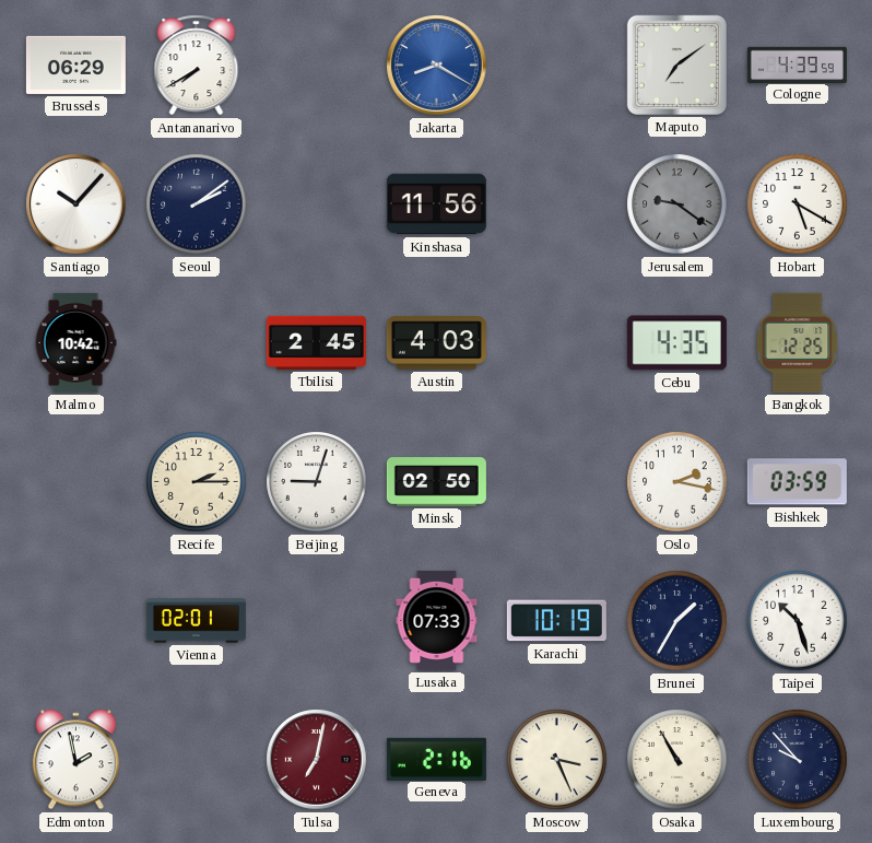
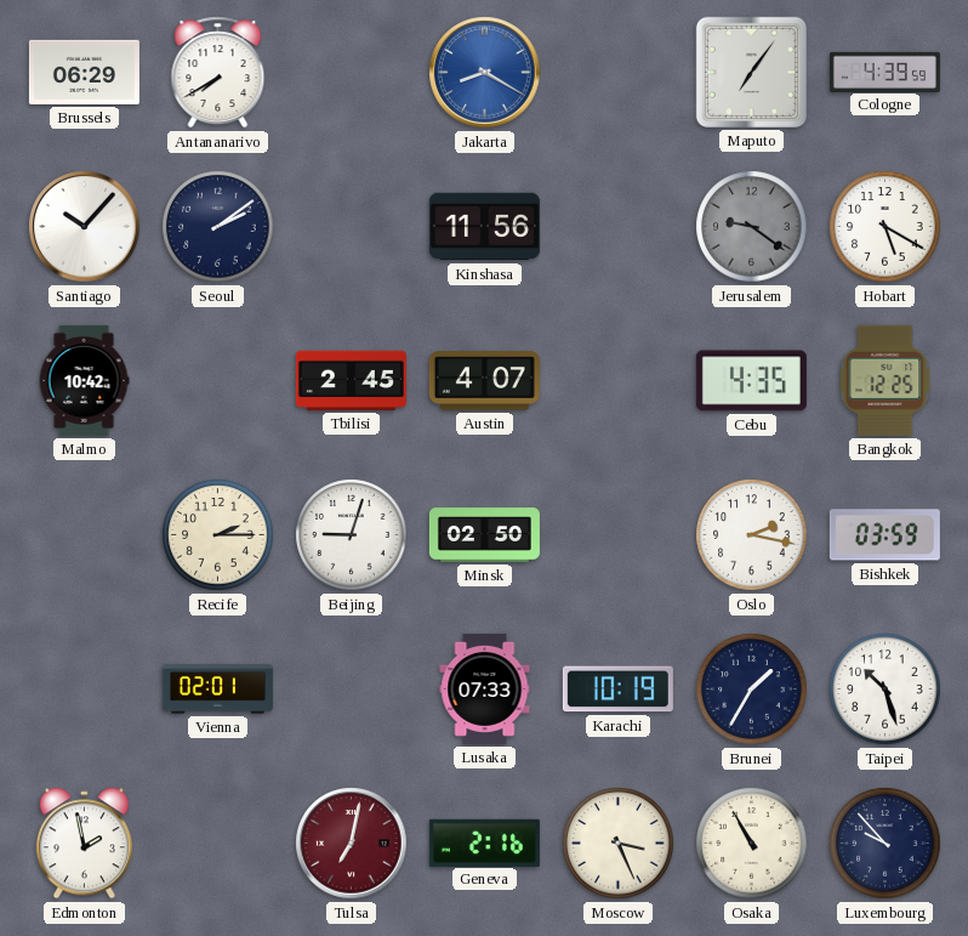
Maputo: 7:09 -> 7:06
Austin: 4:03 -> 4:07
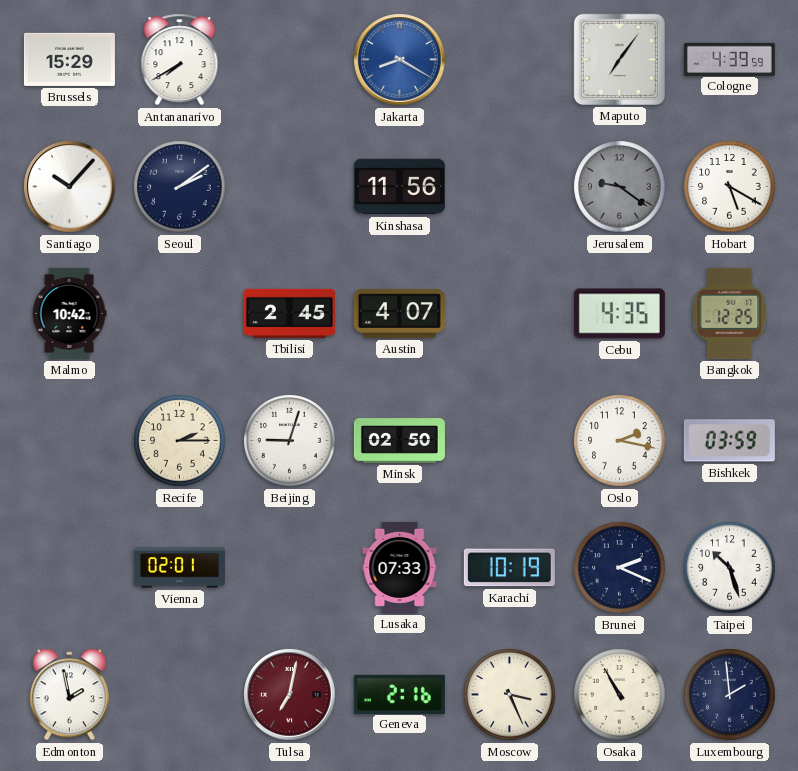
Brussels: 06:29 -> 15:29
Brunei: 1:35 -> 2:19
Luxembourg: 9:53 -> 1:59
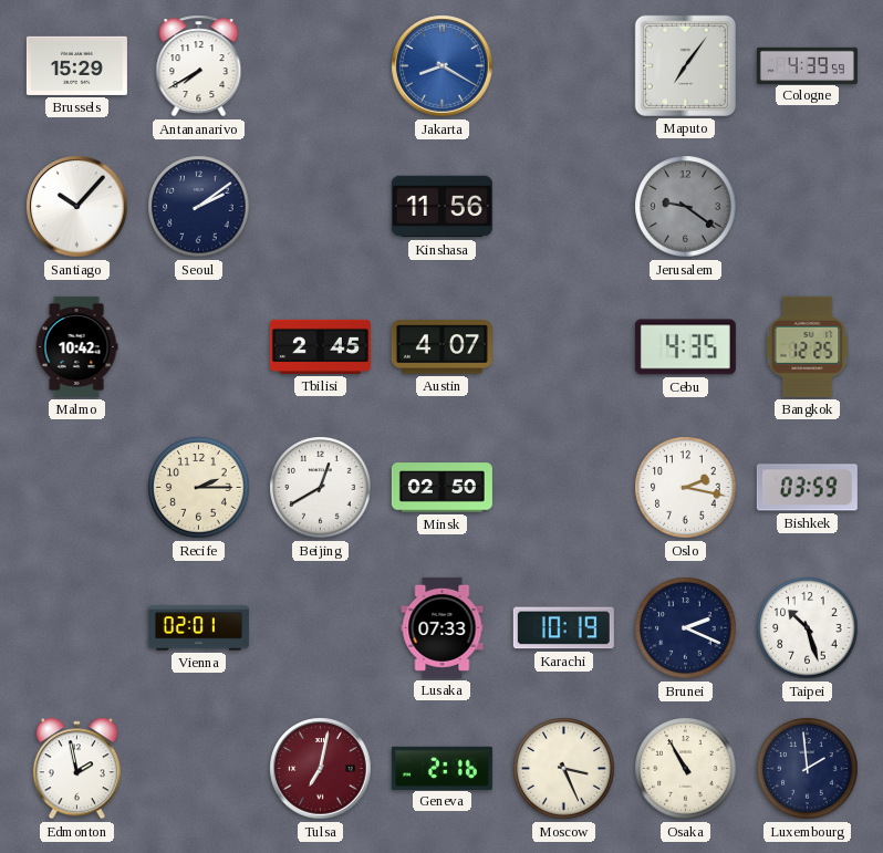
Hobart: 5:20 -> none
Beijing: 9:03 -> 12:40
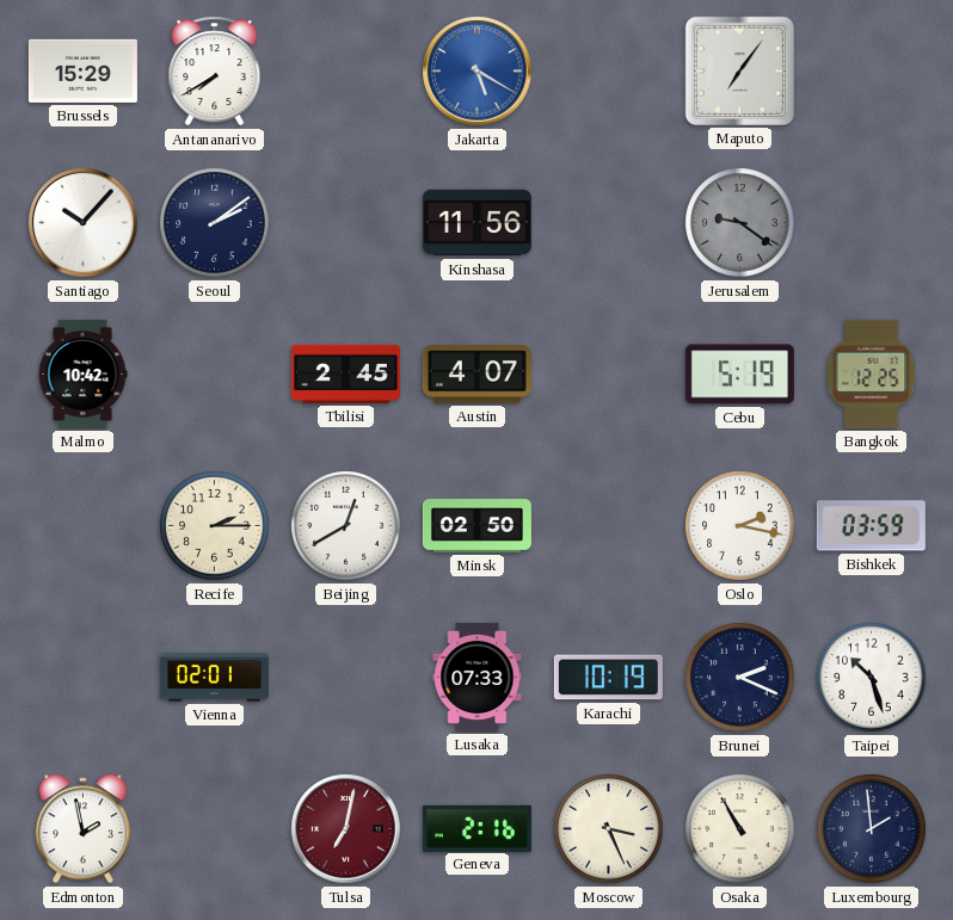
Jakarta: 8:20 -> 5:20
Cologne: 4:39 -> none
Cebu: 4:35 -> 5:19
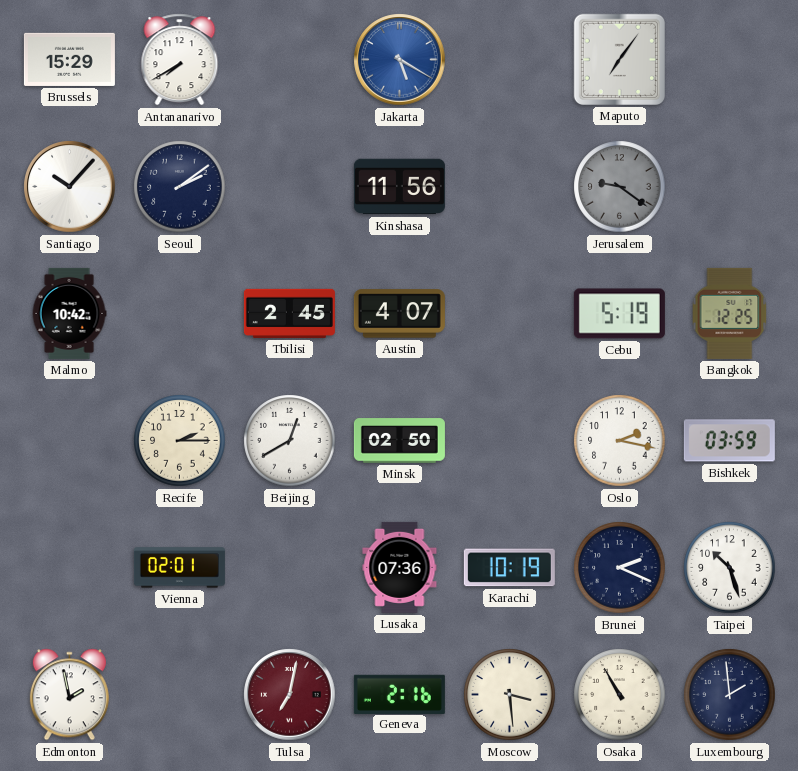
Lusaka: 07:33 -> 07:36
Moscow: 3:26 -> 3:29
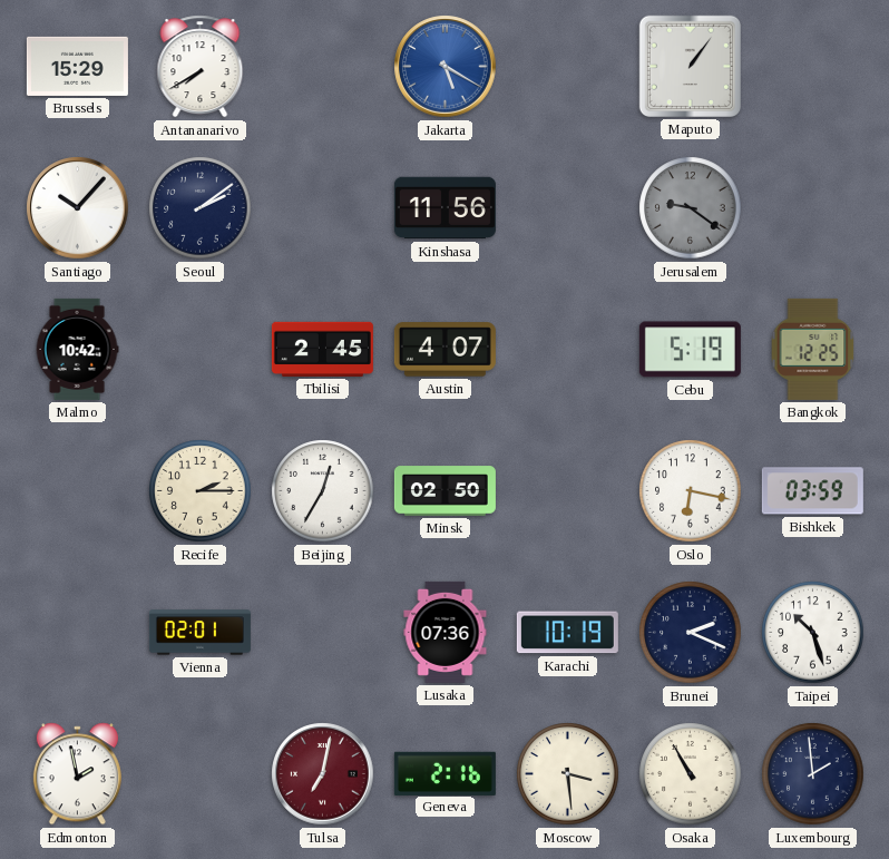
Maputo: 7:06 -> 1:06
Beijing: 12:40 -> 12:35
Oslo: 2:17 -> 6:17
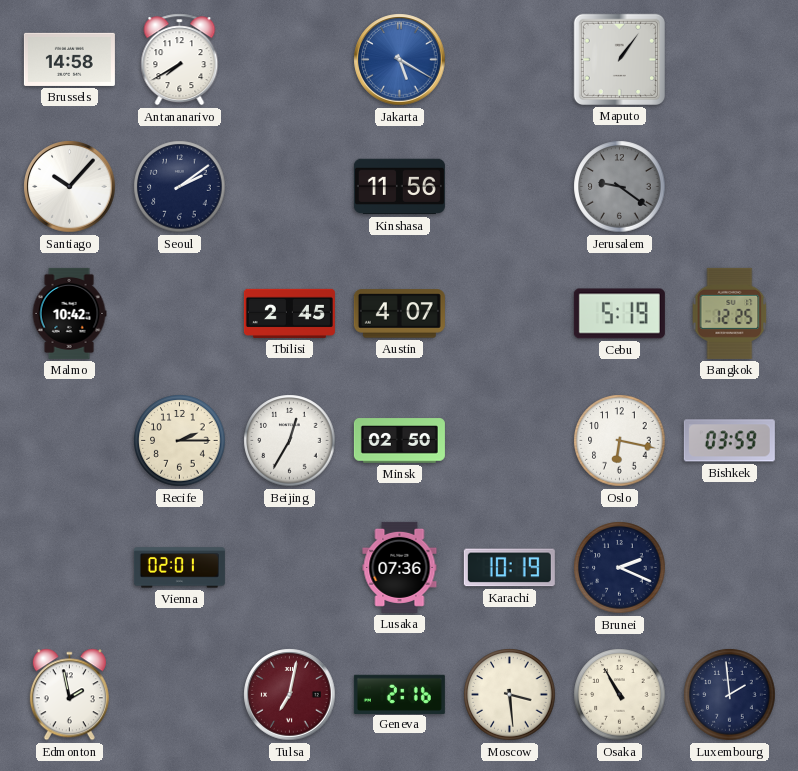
Brussels: 15:29 -> 14:58
Taipei: 10:27 -> none
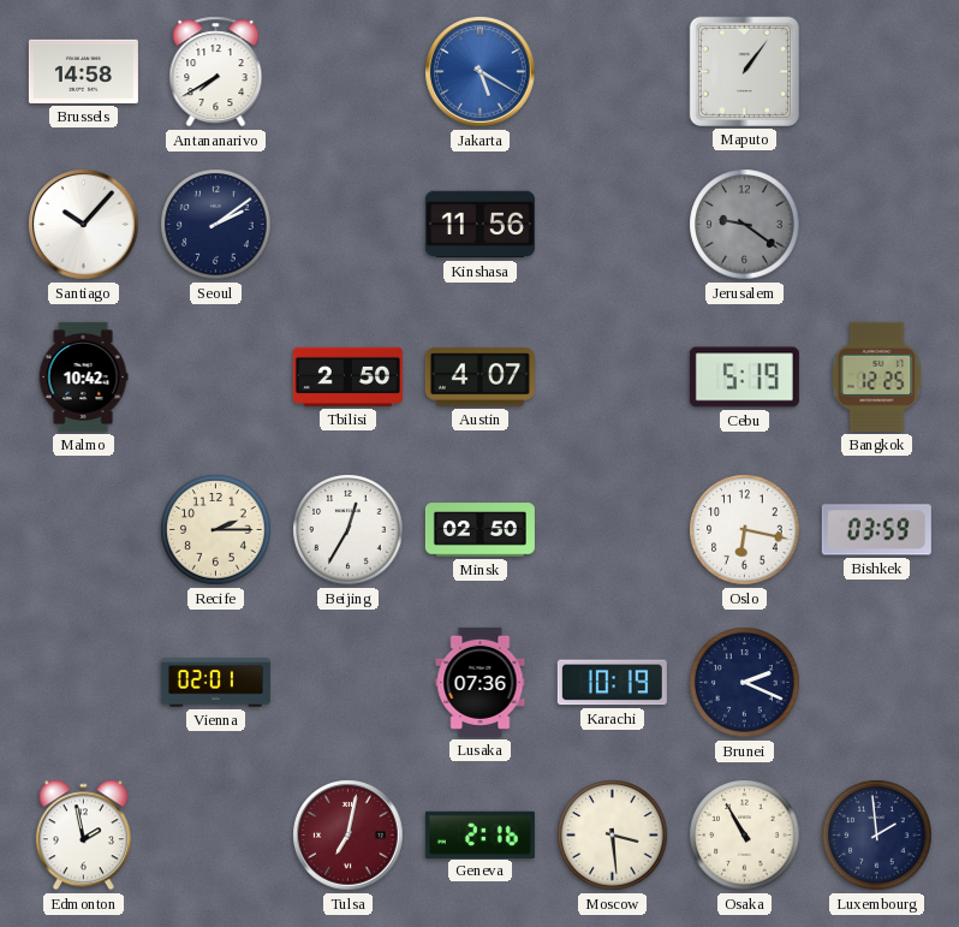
Tbilisi: 2:45 -> 2:50
